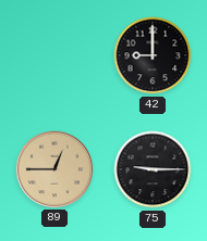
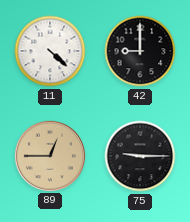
11: none -> 4:22
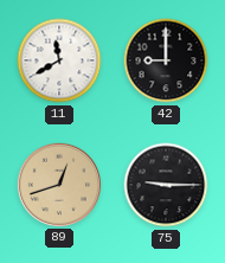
11: 4:22 -> 11:40
89: 12:45 -> 12:42
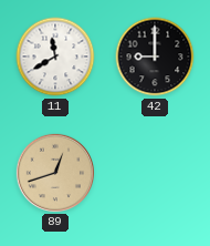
75: 9:15 -> none
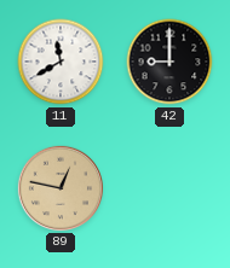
89: 12:42 -> 12:47
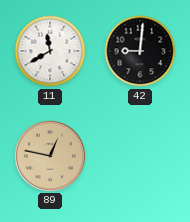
42: 9:00 -> 9:01
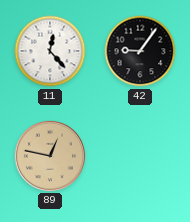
11: 11:40 -> 12:23
42: 9:01 -> 9:06
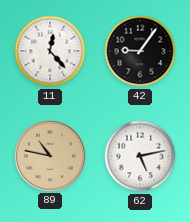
89: 12:47 -> 10:47
62: none -> 5:13
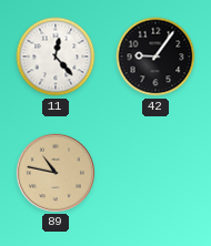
62: 5:13 -> none
